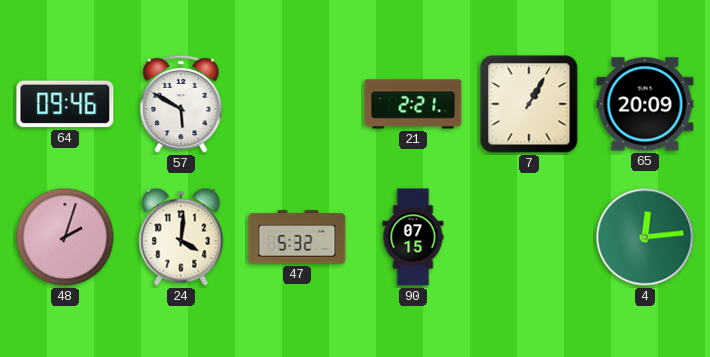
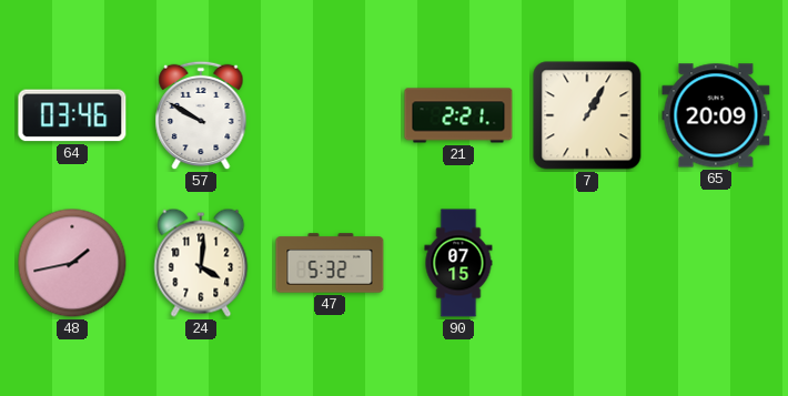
64: 09:46 -> 03:46
57: 5:50 -> 9:50
48: 2:03 -> 1:43
4: 12:14 -> none
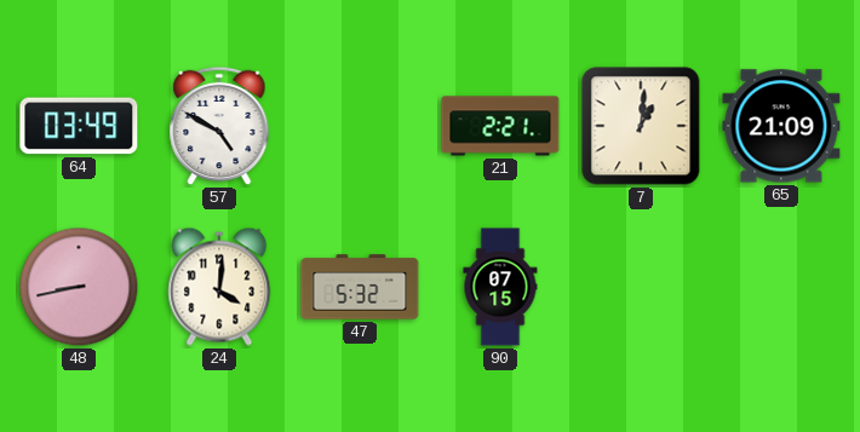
64: 03:46 -> 03:49
57: 9:50 -> 4:50
7: 1:05 -> 1:01
65: 20:09 -> 21:09
48: 1:43 -> 8:43
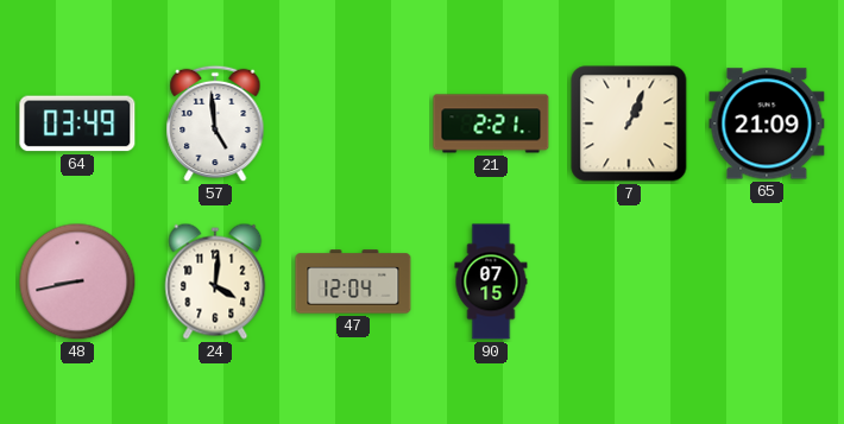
57: 4:50 -> 4:59
7: 1:01 -> 1:04
47: 5:32 -> 12:04
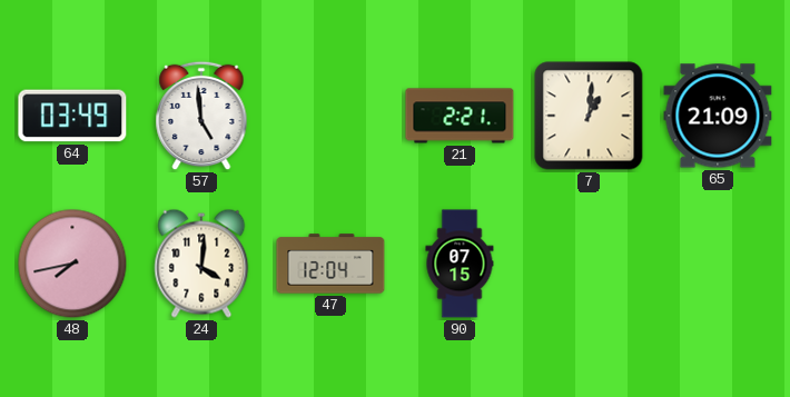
7: 1:04 -> 1:01
48: 8:43 -> 7:43
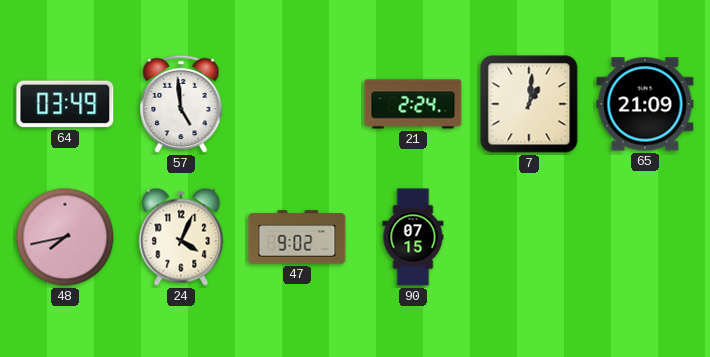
21: 2:21 -> 2:24
24: 4:01 -> 4:04
47: 12:04 -> 9:02
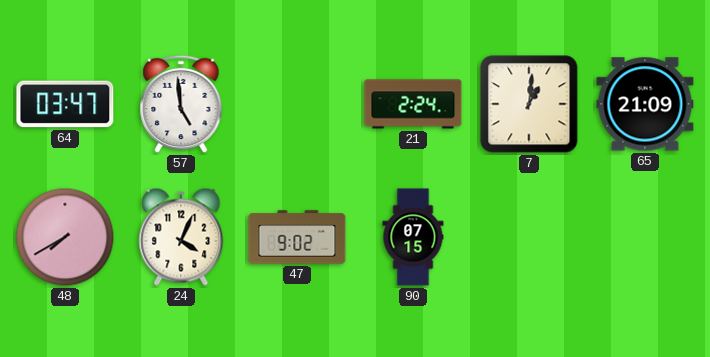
64: 03:49 -> 03:47
48: 7:43 -> 7:40
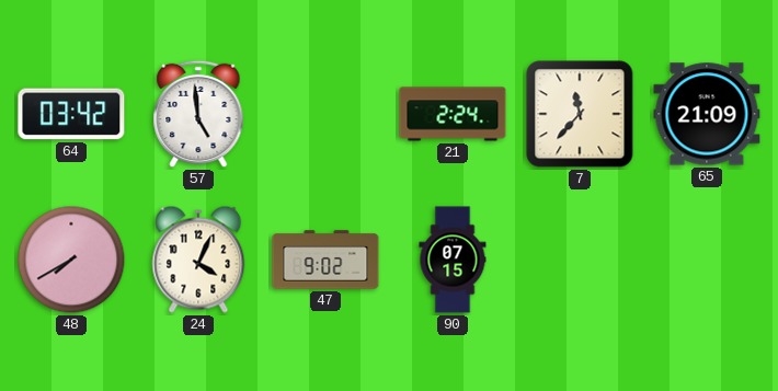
64: 03:47 -> 03:42
7: 1:01 -> 11:37
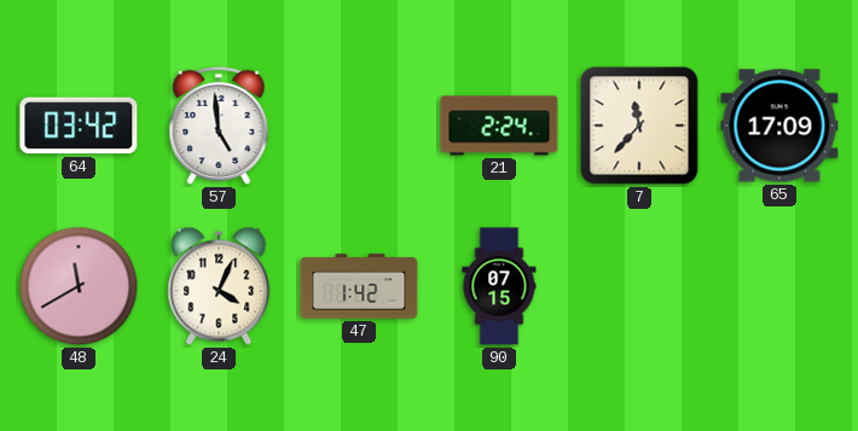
65: 21:09 -> 17:09
48: 7:40 -> 11:40
47: 9:02 -> 1:42
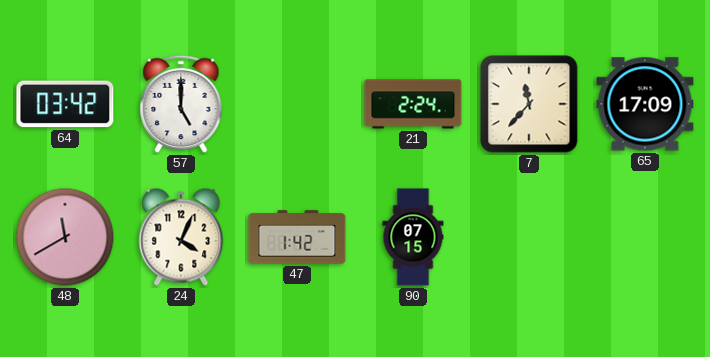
57: 4:59 -> 5:00
